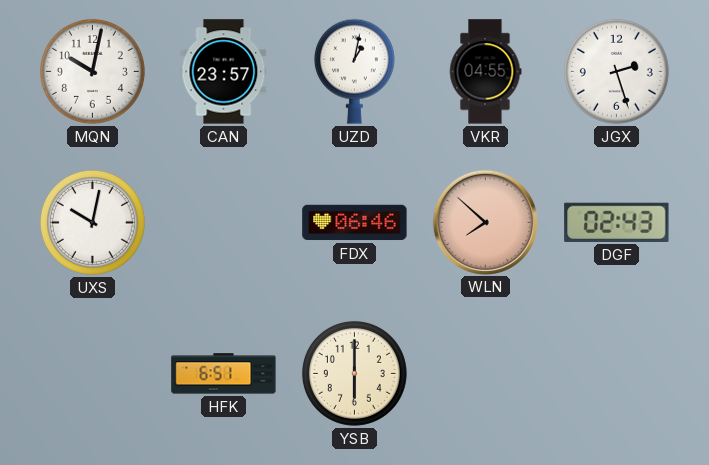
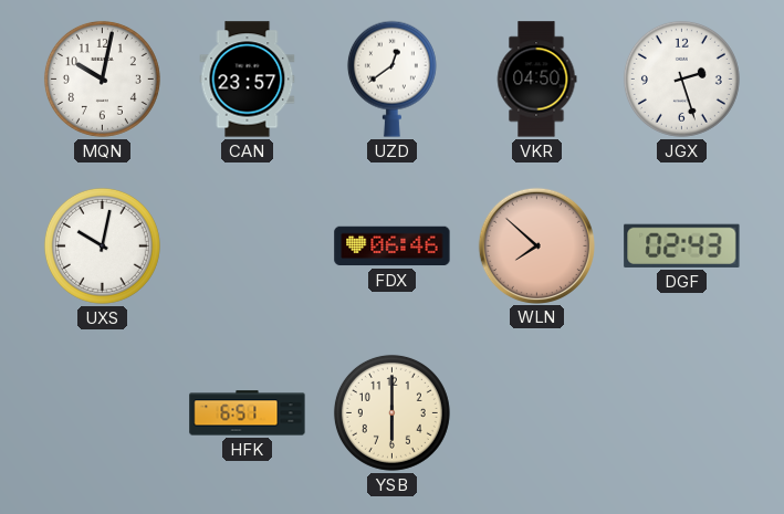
UZD: 1:02 -> 12:39
VKR: 04:55 -> 04:50
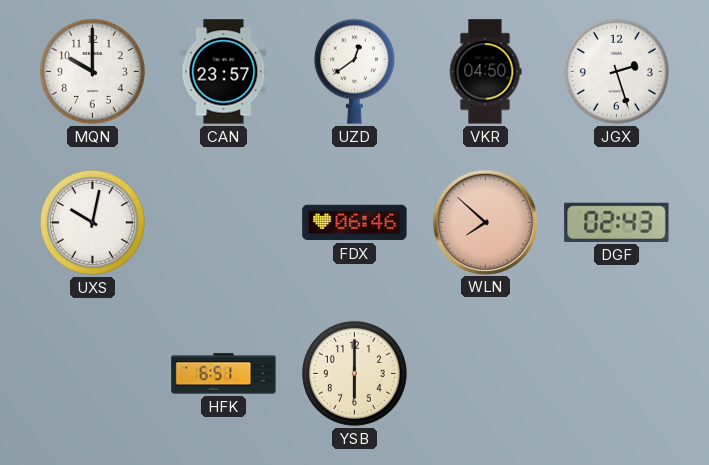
MQN: 10:02 -> 10:00
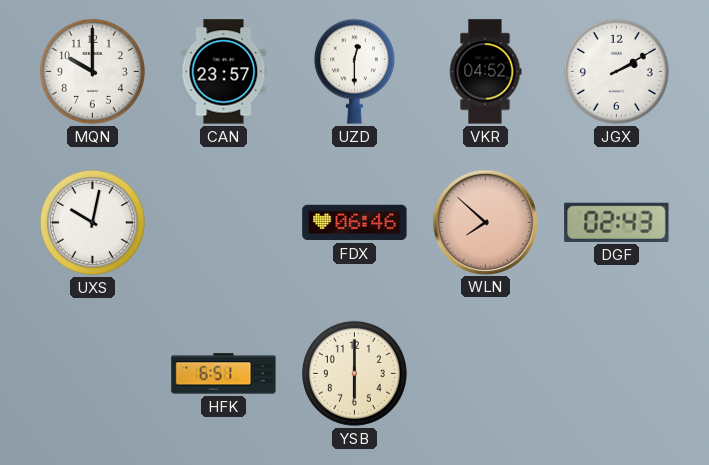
UZD: 12:39 -> 12:30
VKR: 04:50 -> 04:52
JGX: 2:27 -> 2:10
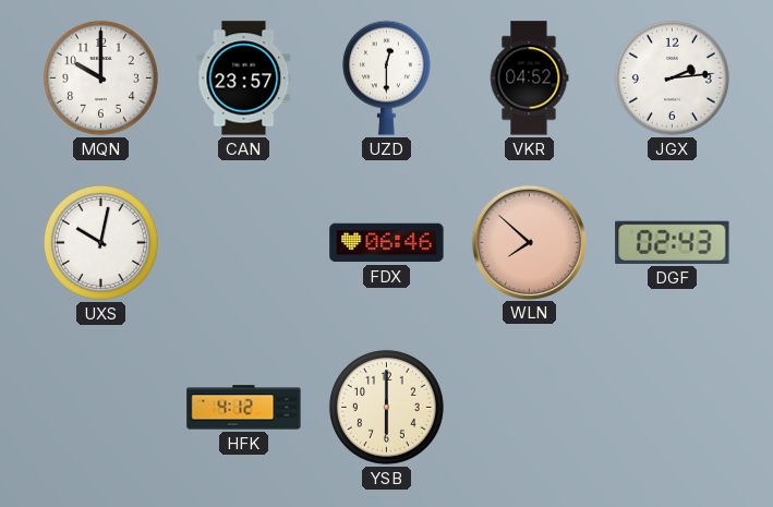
JGX: 2:10 -> 2:14
HFK: 6:51 -> 4:12
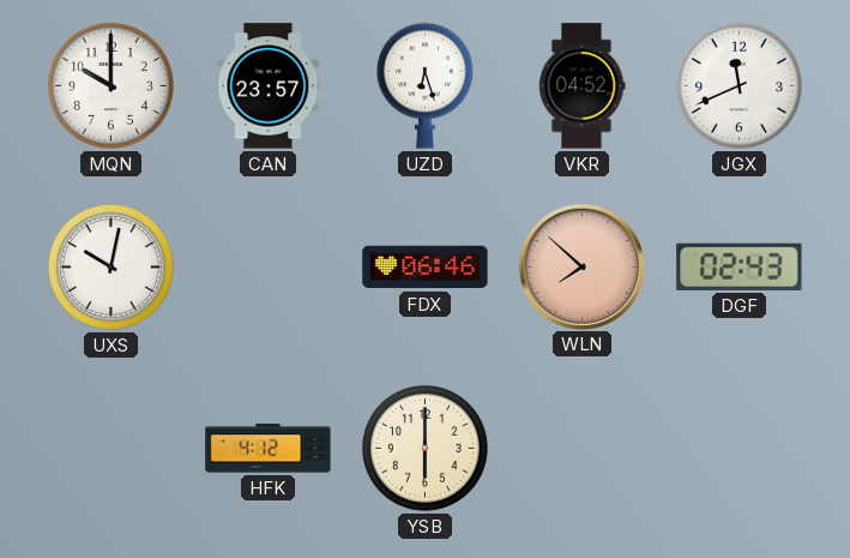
UZD: 12:30 -> 6:27
JGX: 2:14 -> 11:41
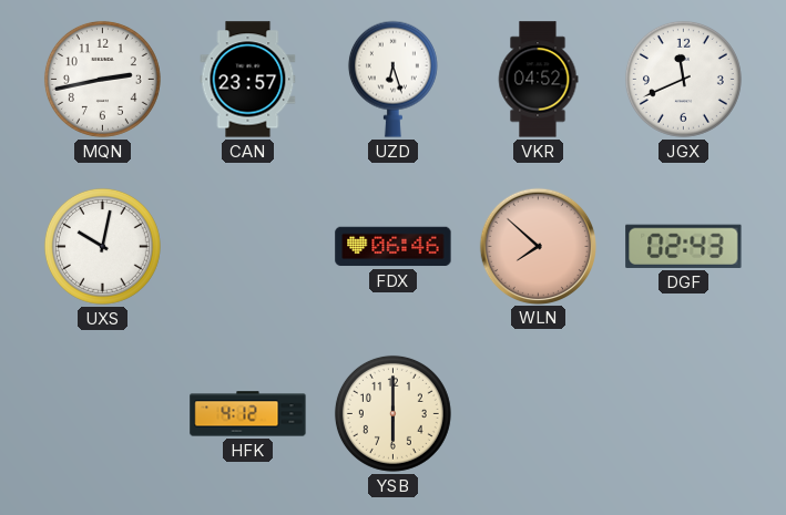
MQN: 10:00 -> 2:43
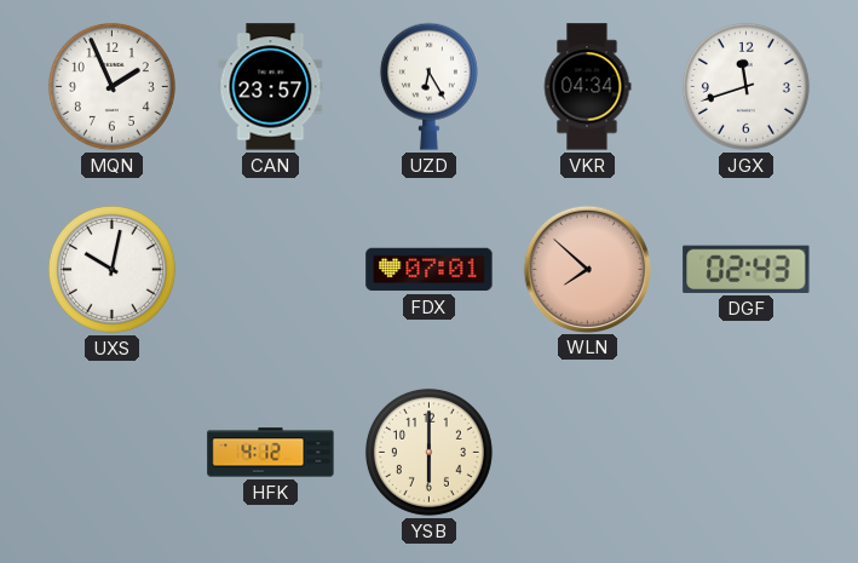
MQN: 2:43 -> 1:56
UZD: 6:27 -> 6:25
VKR: 04:52 -> 04:34
JGX: 11:41 -> 11:42
FDX: 06:46 -> 07:01
